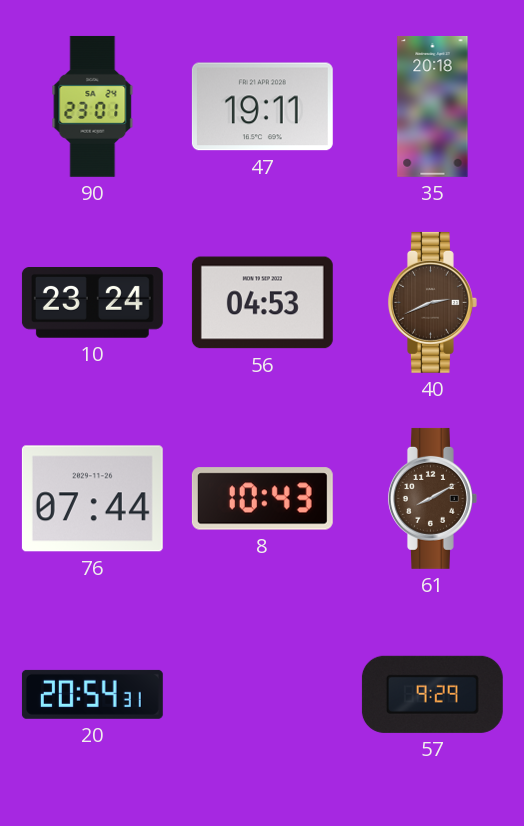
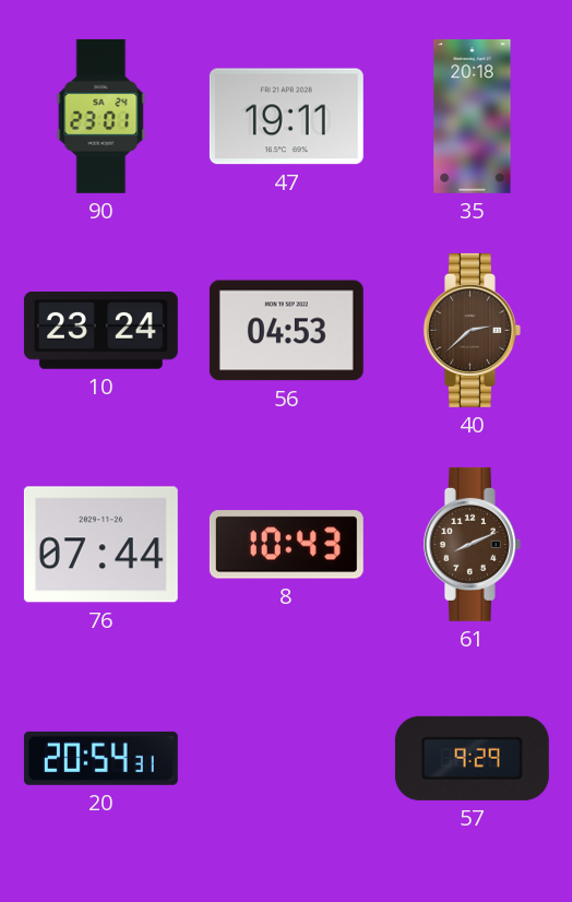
40: 2:41 -> 2:38
61: 8:10 -> 8:11
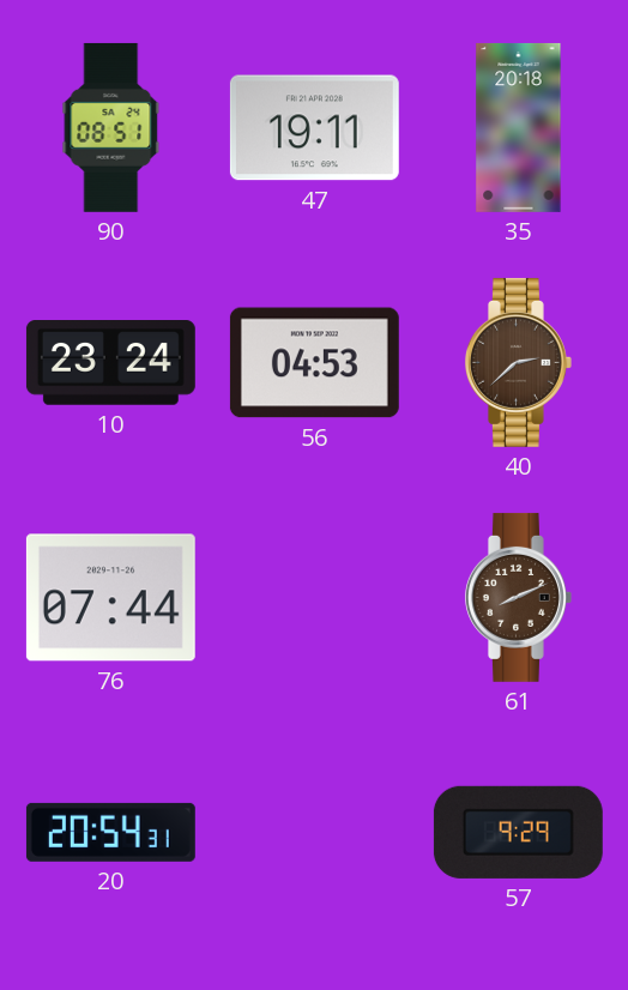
90: 23:01 -> 08:51
8: 10:43 -> none
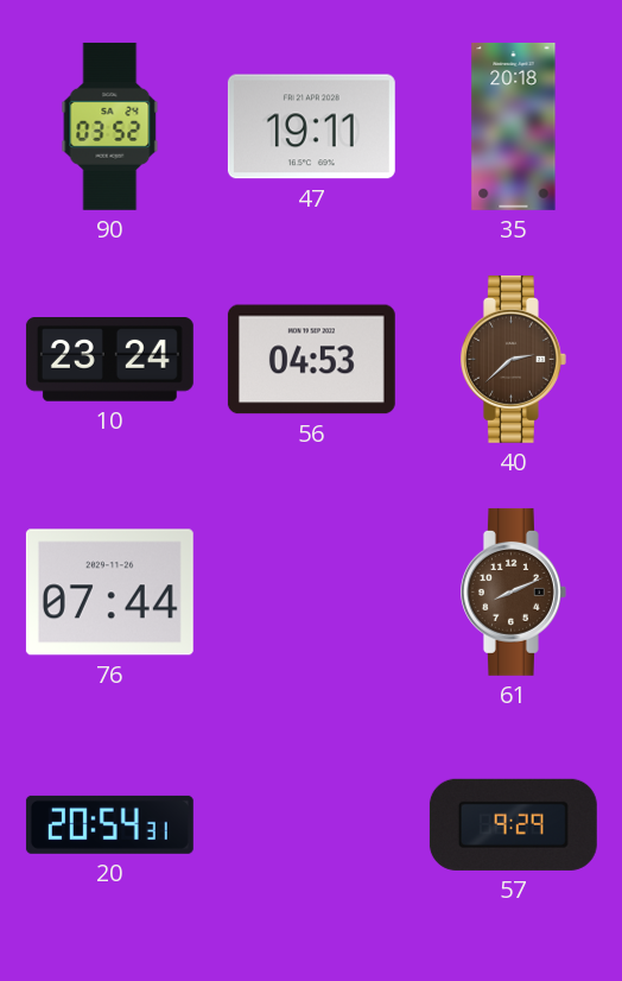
90: 08:51 -> 03:52
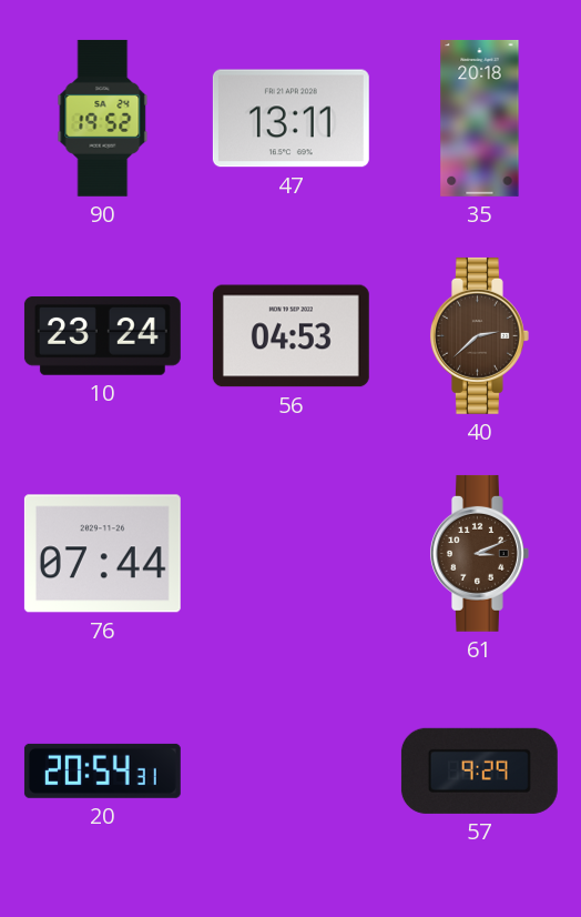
90: 03:52 -> 19:52
47: 19:11 -> 13:11
61: 8:11 -> 3:11
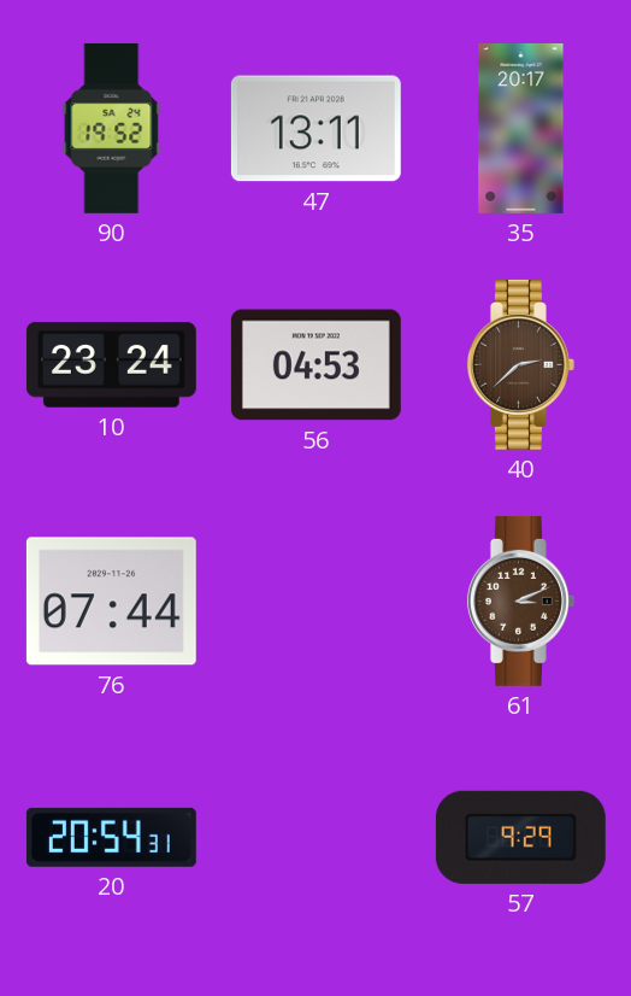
35: 20:18 -> 20:17
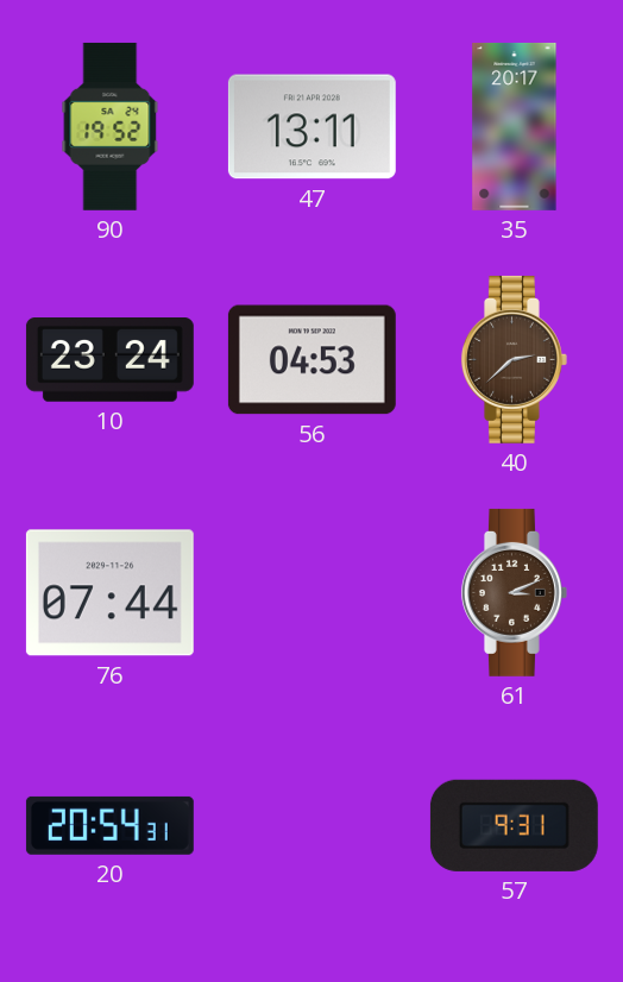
57: 9:29 -> 9:31
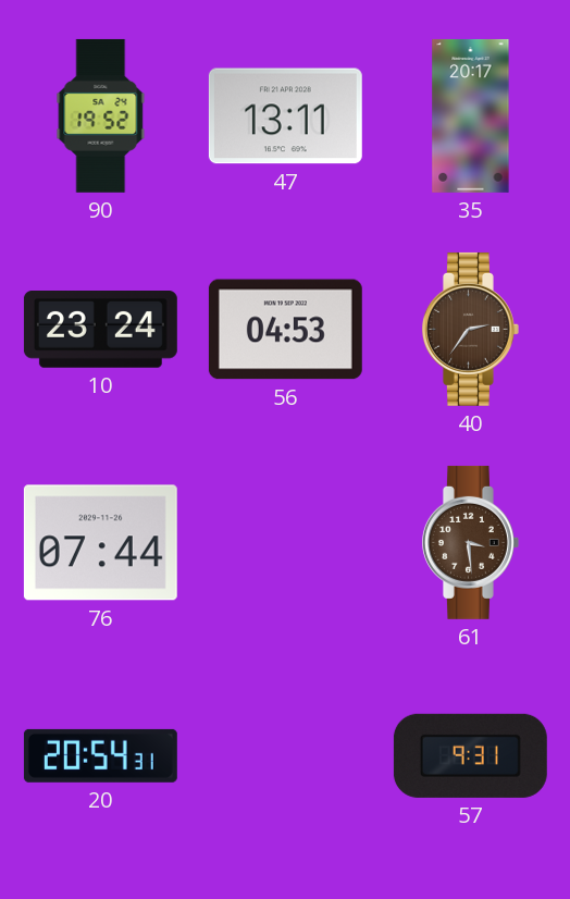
40: 2:38 -> 2:36
61: 3:11 -> 3:29
